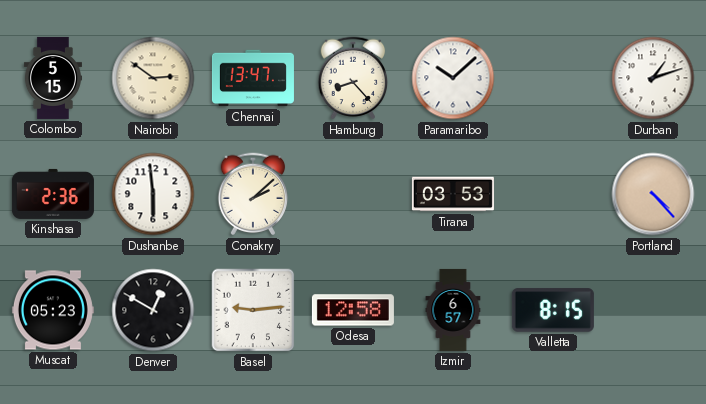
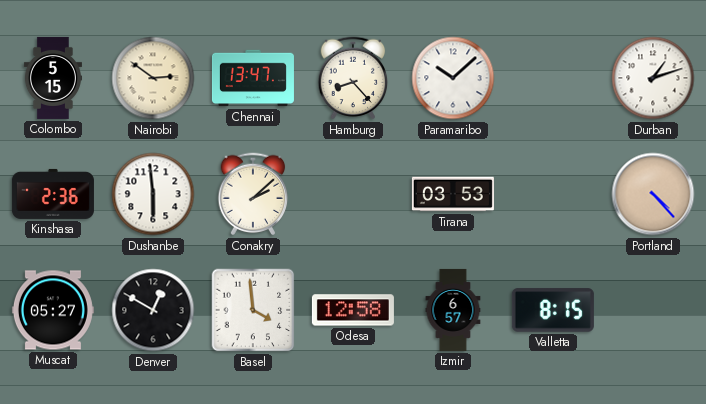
Muscat: 05:23 -> 05:27
Basel: 9:14 -> 3:59
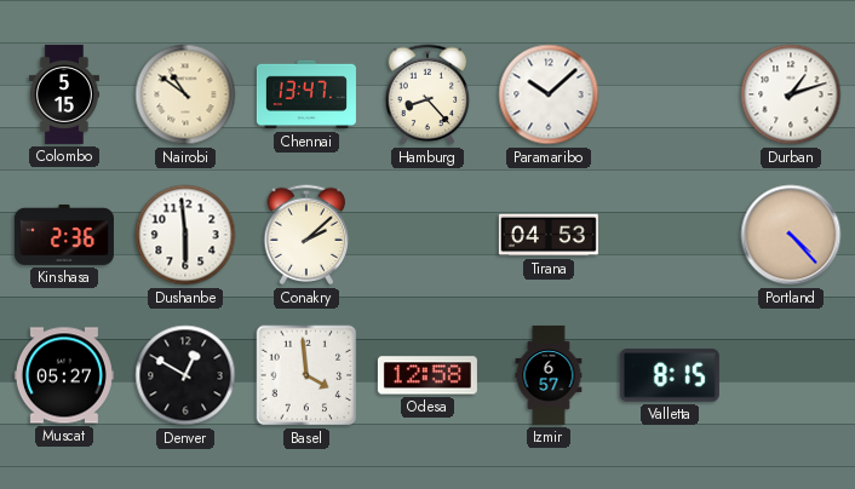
Nairobi: 2:51 -> 10:51
Tirana: 03:53 -> 04:53
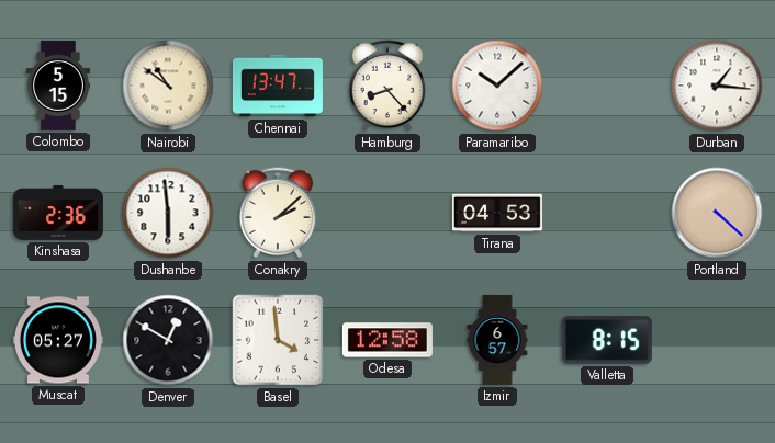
Durban: 1:12 -> 1:16
Portland: 4:23 -> 4:22
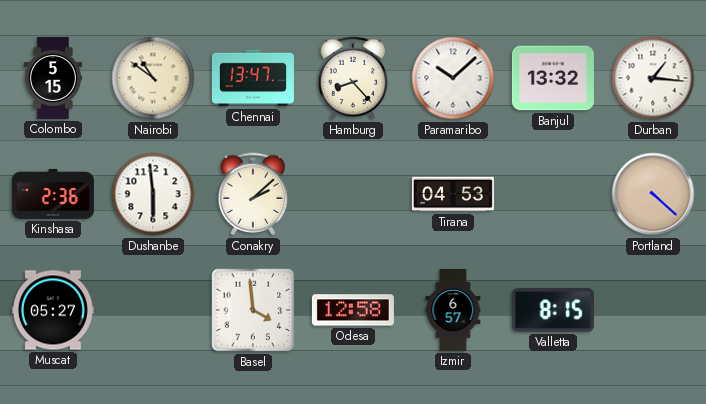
Banjul: none -> 13:32
Denver: 12:50 -> none
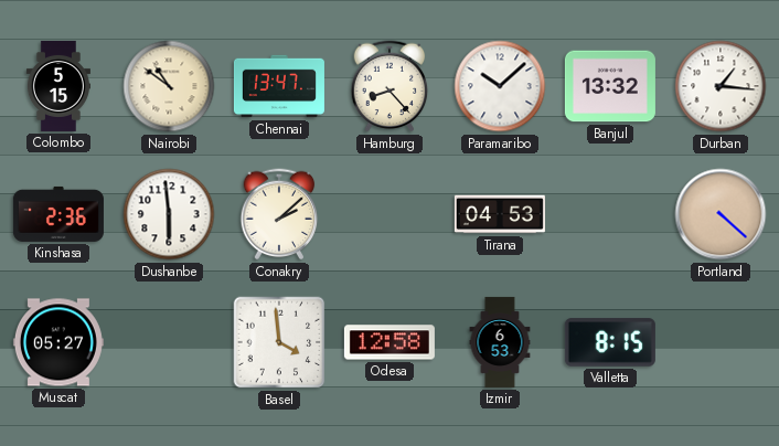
Izmir: 6:57 -> 6:53
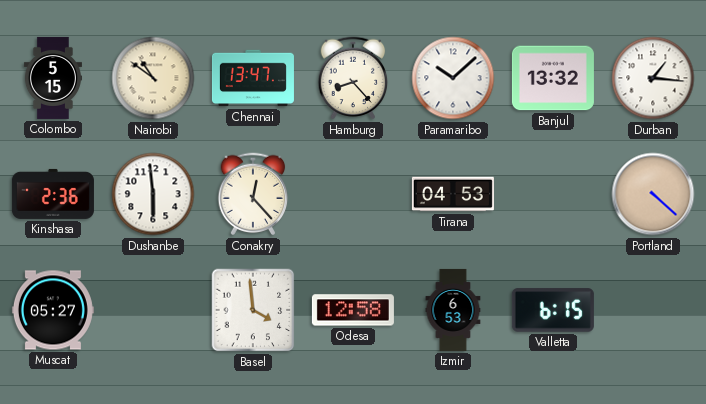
Conakry: 2:08 -> 12:23
Valletta: 8:15 -> 6:15
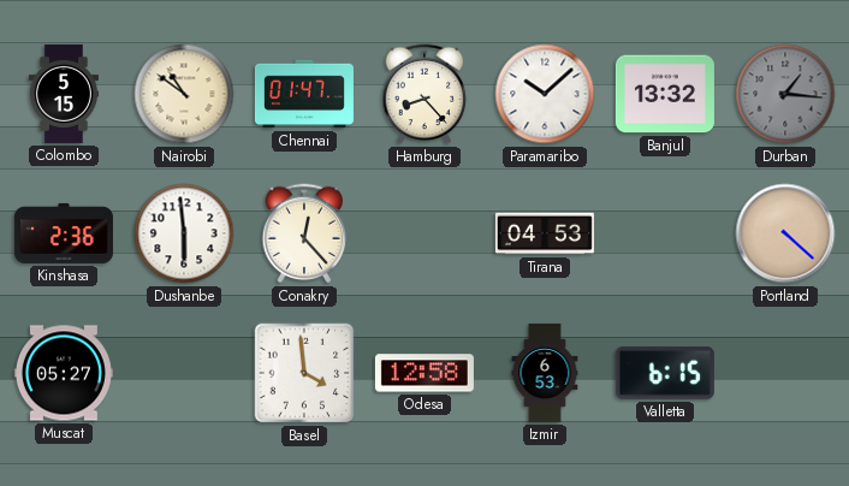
Chennai: 13:47 -> 01:47
Durban dial: white -> grey
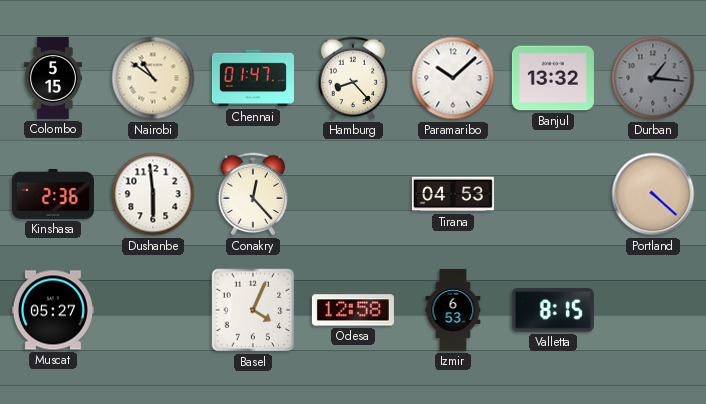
Basel: 3:59 -> 4:04
Valletta: 6:15 -> 8:15
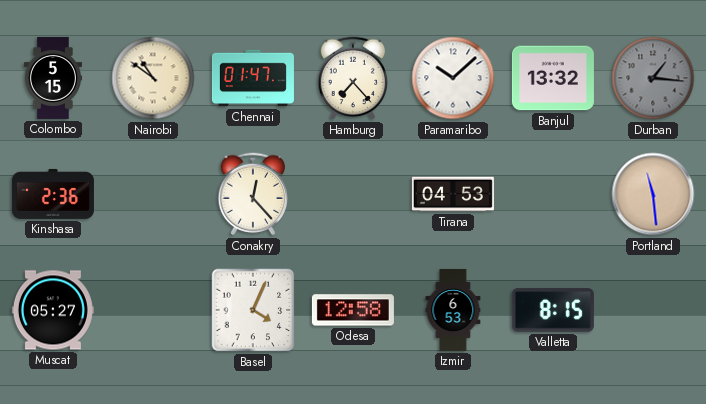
Hamburg: 8:23 -> 7:23
Dushanbe: 5:59 -> none
Portland: 4:22 -> 11:29
